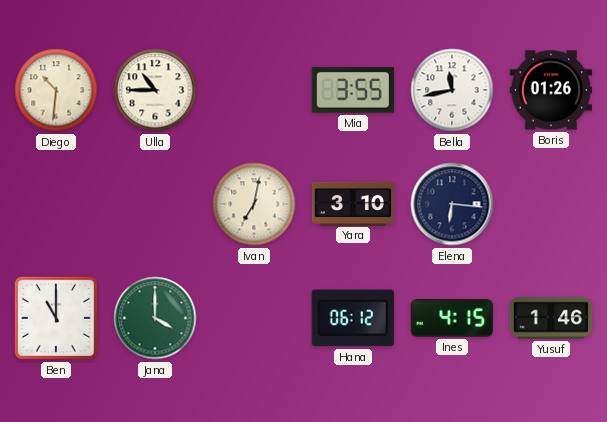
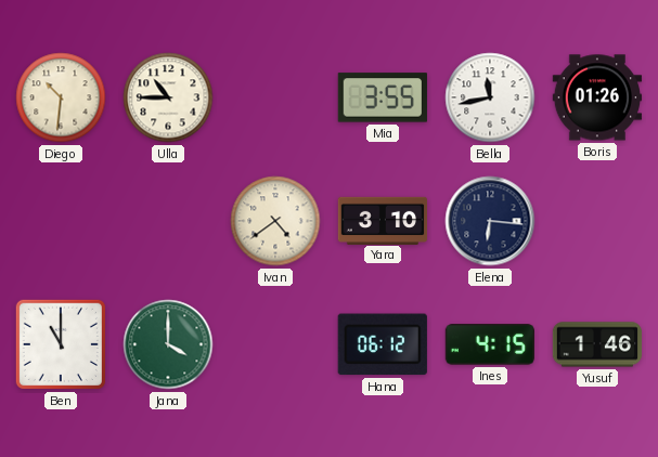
Ivan: 7:02 -> 4:39
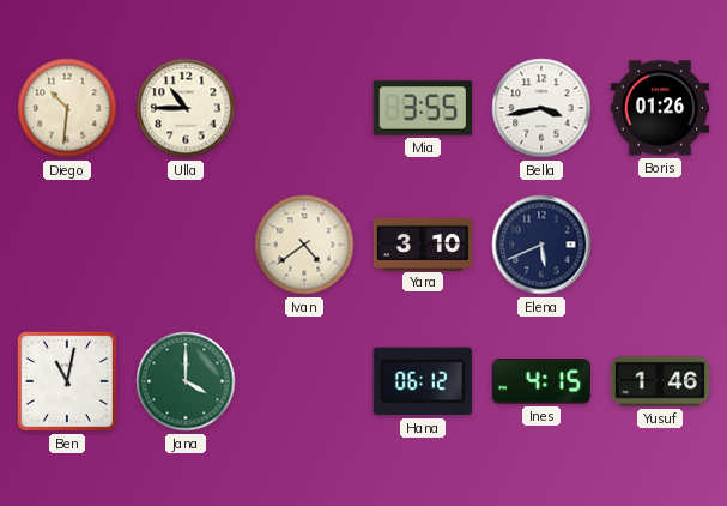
Bella: 11:43 -> 3:43
Elena: 6:16 -> 5:41
Ben: 11:00 -> 11:02
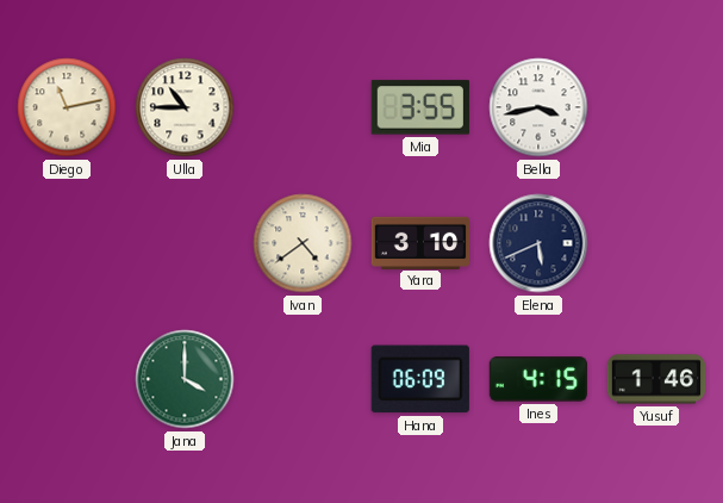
Diego: 10:31 -> 11:13
Boris: 01:26 -> none
Ben: 11:02 -> none
Hana: 06:12 -> 06:09
